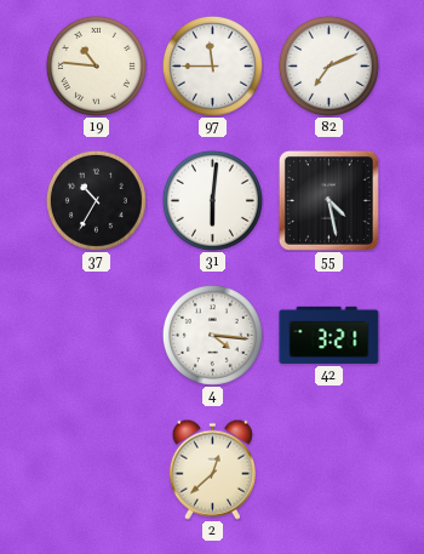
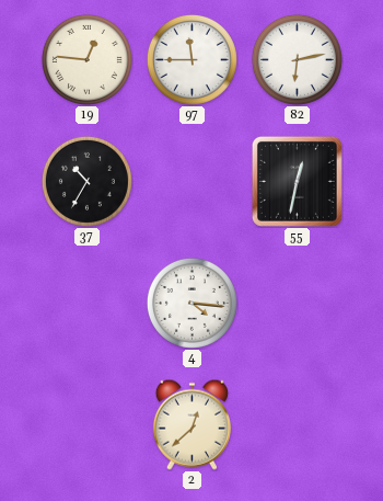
19: 10:46 -> 12:46
82: 7:11 -> 6:13
31: 6:01 -> none
55: 4:28 -> 12:32
42: 3:21 -> none
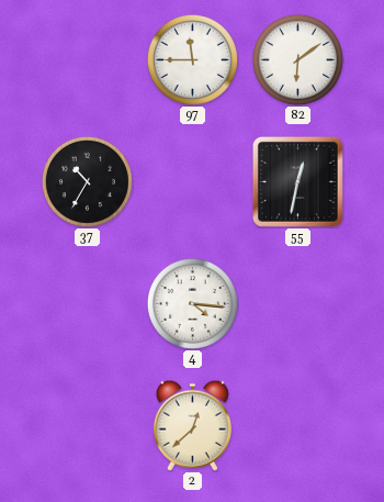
19: 12:46 -> none
82: 6:13 -> 6:09
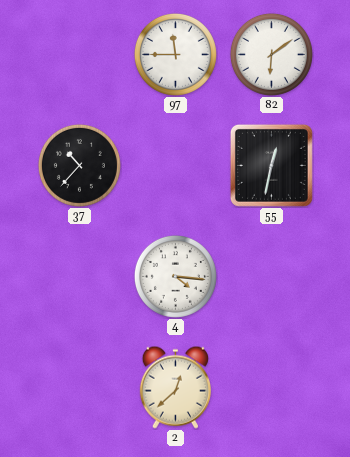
37: 10:35 -> 10:37
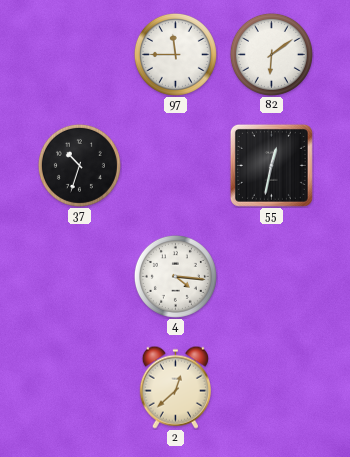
37: 10:37 -> 10:33
